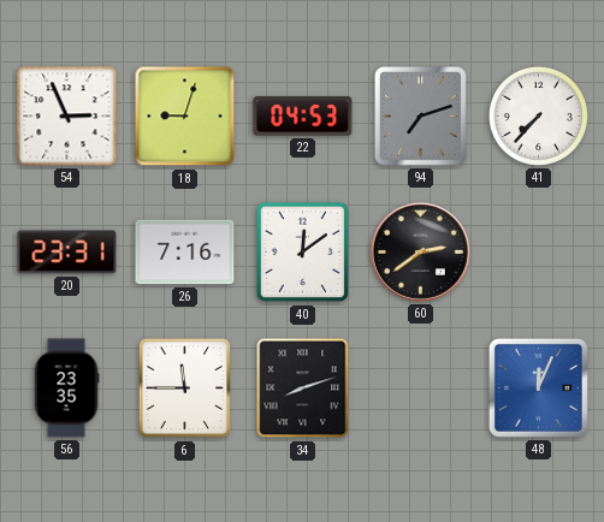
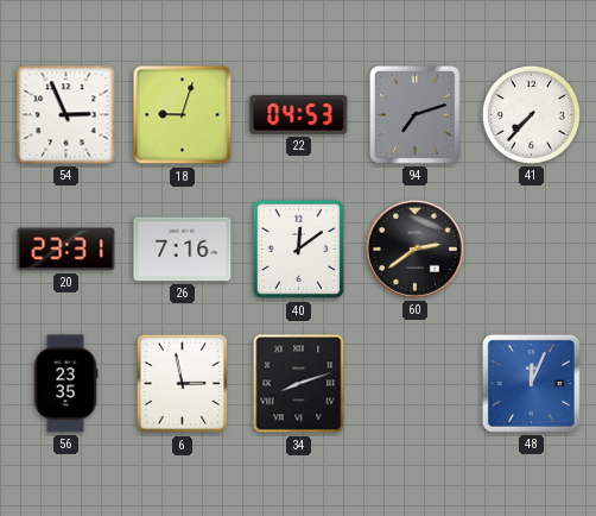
6: 11:45 -> 2:58
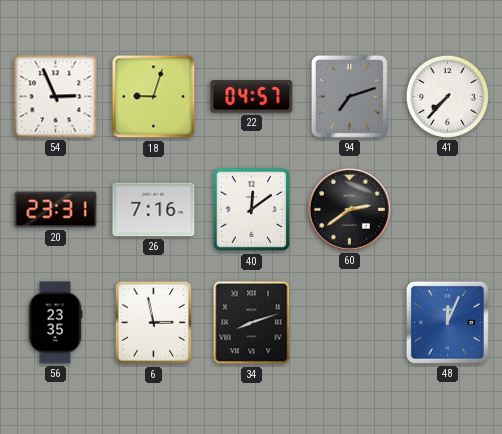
22: 04:53 -> 04:57
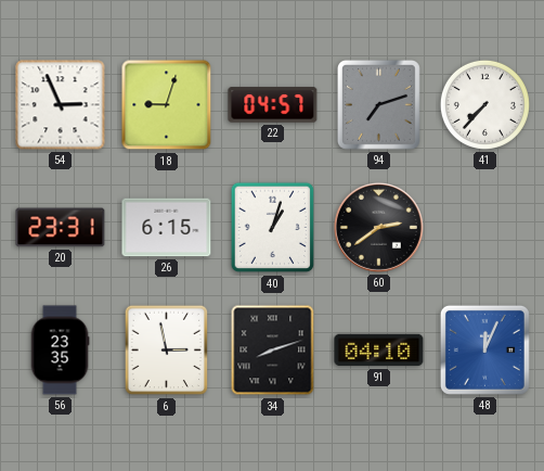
26: 7:16 -> 6:15
40: 12:09 -> 1:03
91: none -> 04:10
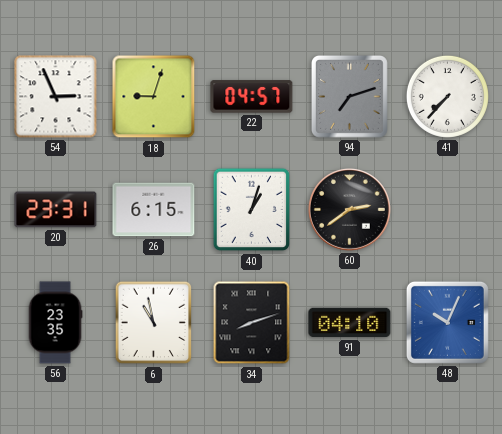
6: 2:58 -> 10:58
48: 12:04 -> 10:04
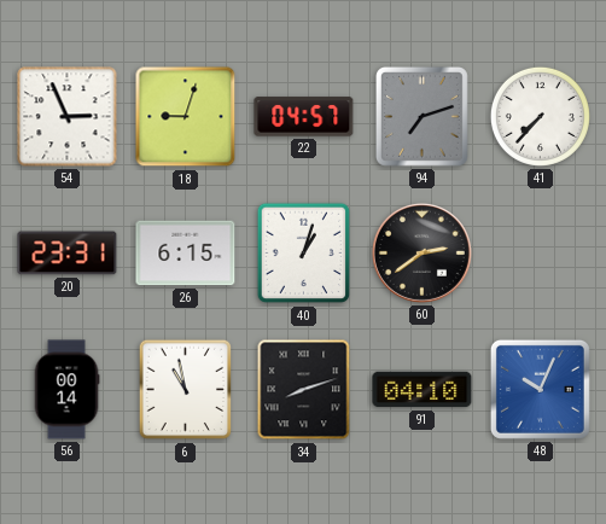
56: 23:35 -> 00:14
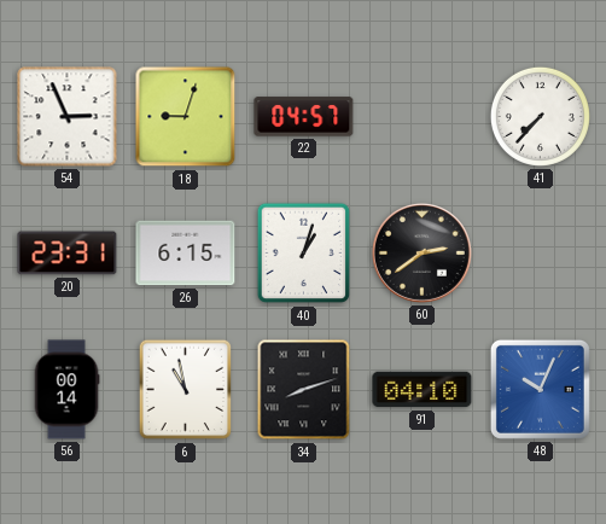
94: 7:12 -> none
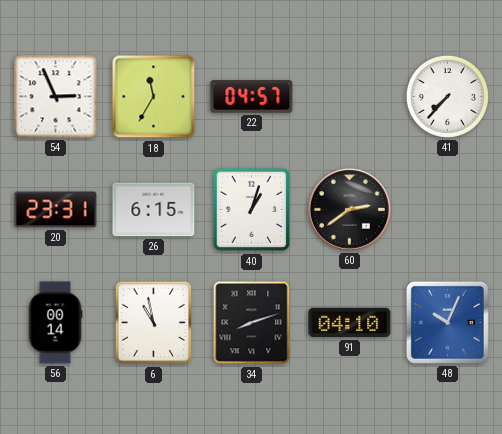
18: 9:03 -> 11:35
